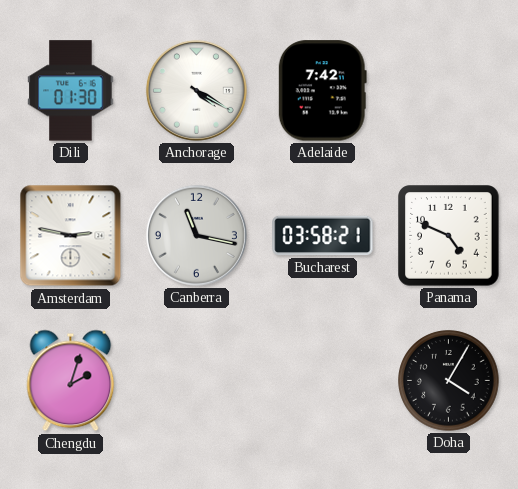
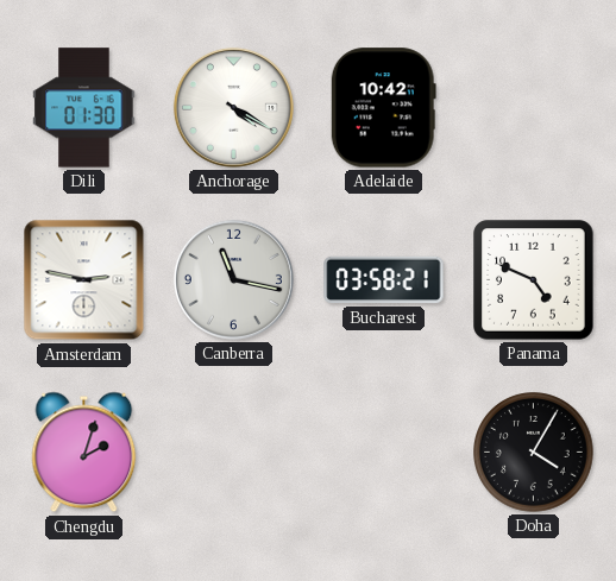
Adelaide: 7:42 -> 10:42
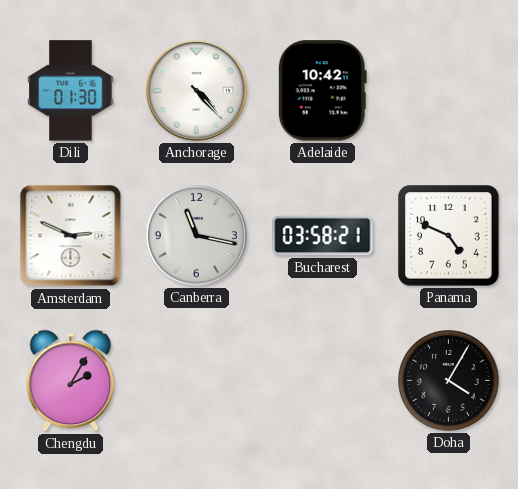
Anchorage: 4:20 -> 4:23
Amsterdam: 2:47 -> 2:49
Chengdu: 2:03 -> 2:05
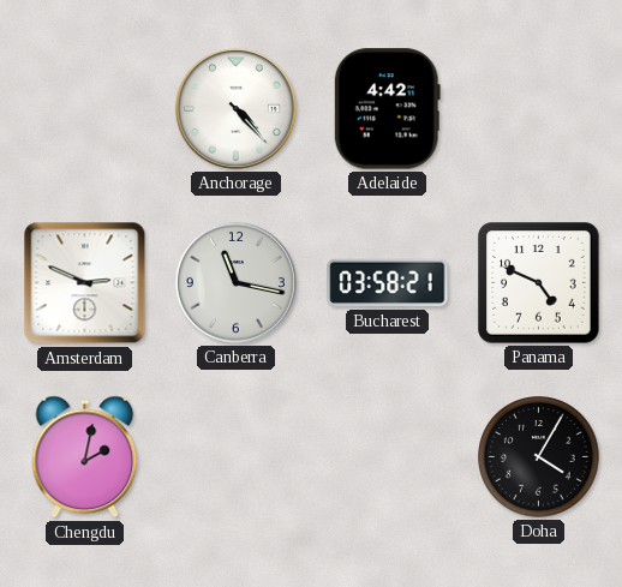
Dili: 01:30 -> none
Adelaide: 10:42 -> 4:42
Chengdu: 2:05 -> 2:02
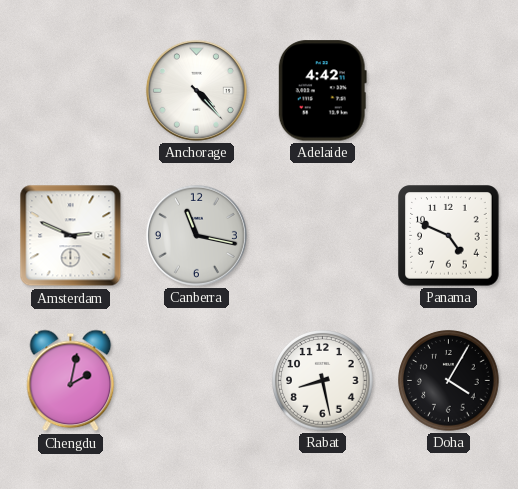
Bucharest: 03:58 -> none
Rabat: none -> 8:28
